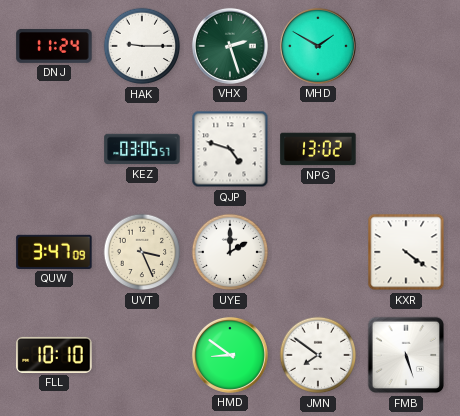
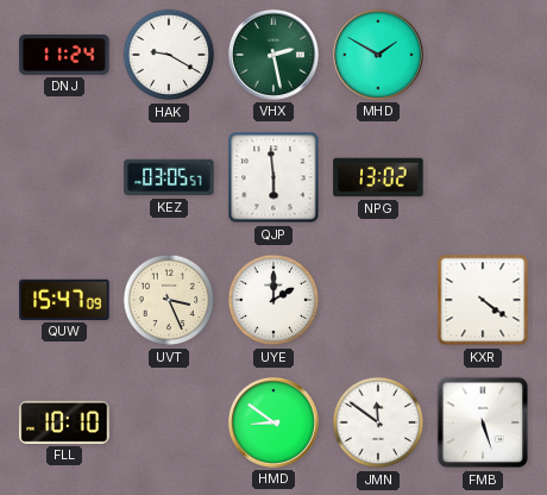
HAK: 9:15 -> 9:20
VHX: 2:27 -> 2:28
QJP: 4:48 -> 5:59
QUW: 3:47 -> 15:47
JMN: 7:51 -> 11:51
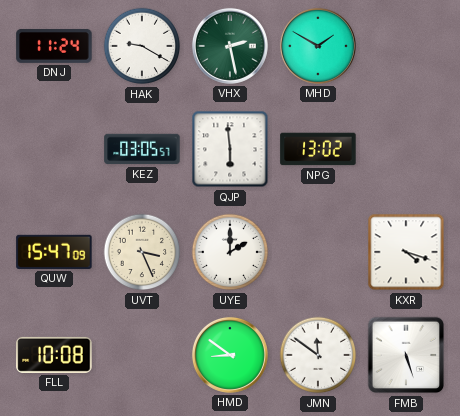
KXR: 4:21 -> 4:18
FLL: 10:10 -> 10:08
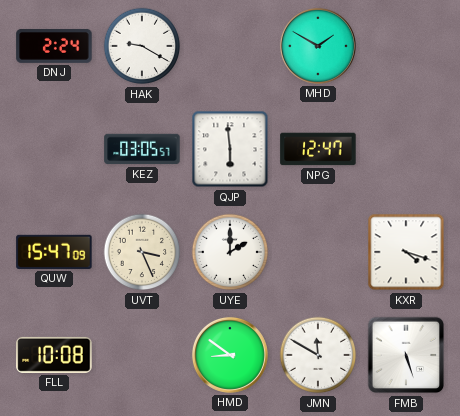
DNJ: 11:24 -> 2:24
VHX: 2:28 -> none
NPG: 13:02 -> 12:47
JMN: 11:51 -> 11:50
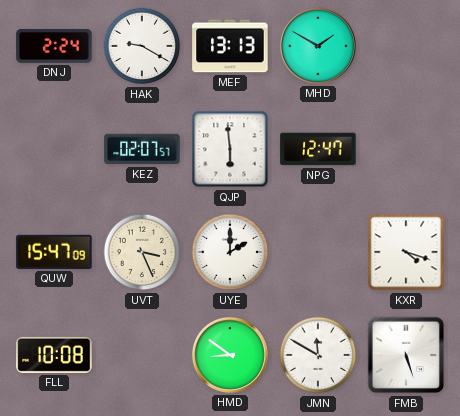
MEF: none -> 13:13
KEZ: 03:05 -> 02:07
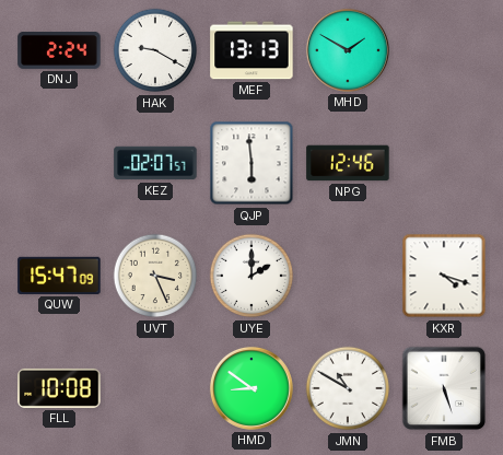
NPG: 12:47 -> 12:46
JMN: 11:50 -> 10:50
